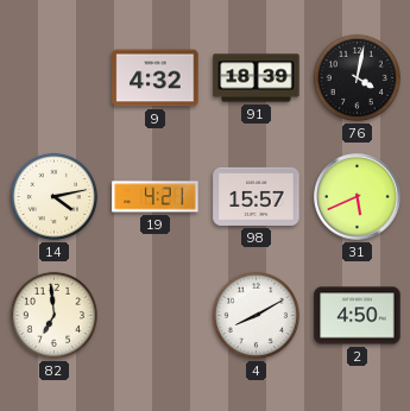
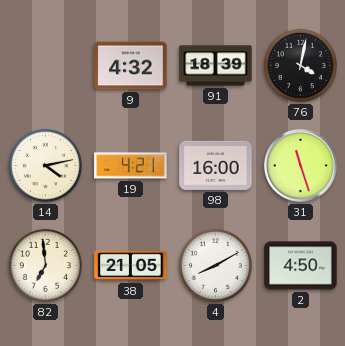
98: 15:57 -> 16:00
31: 5:41 -> 11:27
38: none -> 21:05
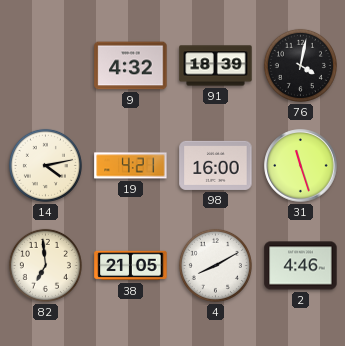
2: 4:50 -> 4:46
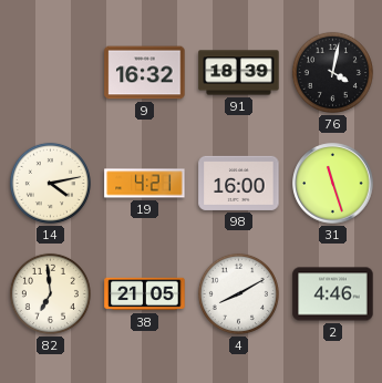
9: 4:32 -> 16:32
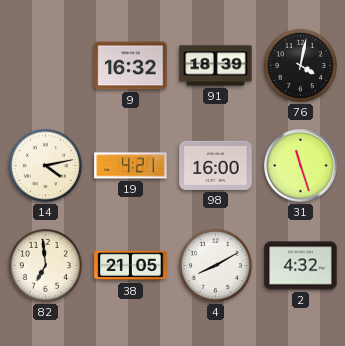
2: 4:46 -> 4:32
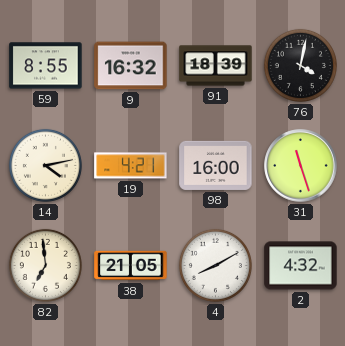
59: none -> 8:55
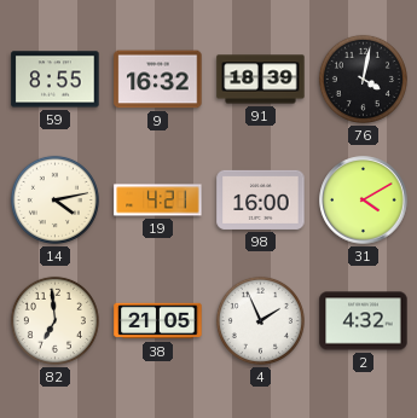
31: 11:27 -> 4:10
4: 8:10 -> 1:56
